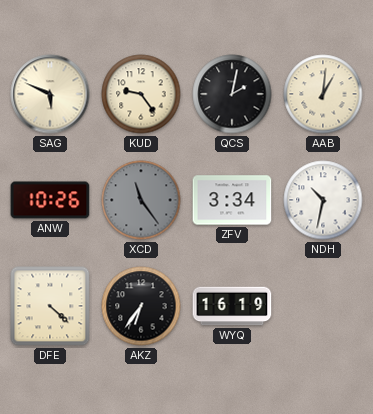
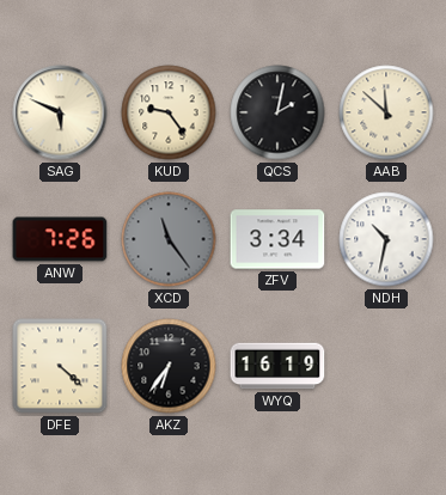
AAB: 1:01 -> 11:52
ANW: 10:26 -> 7:26
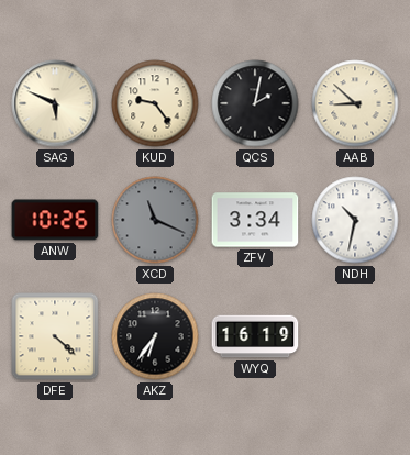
AAB: 11:52 -> 8:52
ANW: 7:26 -> 10:26
XCD: 11:24 -> 11:19
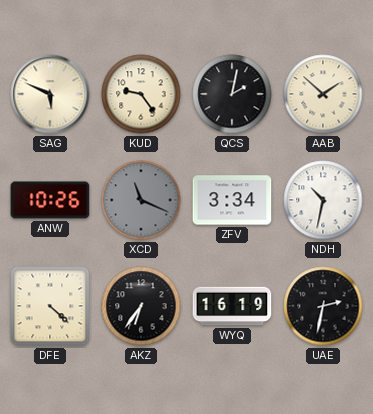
AAB: 8:52 -> 1:52
UAE: none -> 2:32
